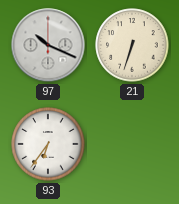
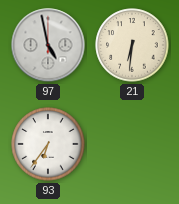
97: 10:19 -> 4:58
21: 6:33 -> 6:31
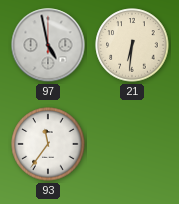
93: 6:36 -> 11:36
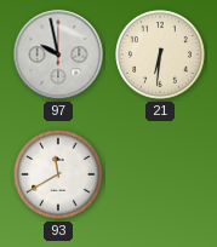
97: 4:58 -> 9:58
93: 11:36 -> 11:40
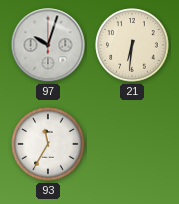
97: 9:58 -> 10:03
93: 11:40 -> 11:35
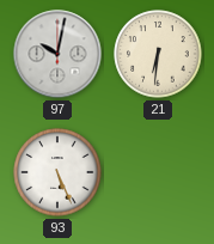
97: 10:03 -> 10:02
93: 11:35 -> 5:26
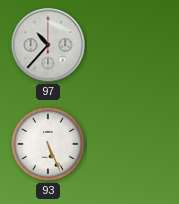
97: 10:02 -> 10:37
21: 6:31 -> none
